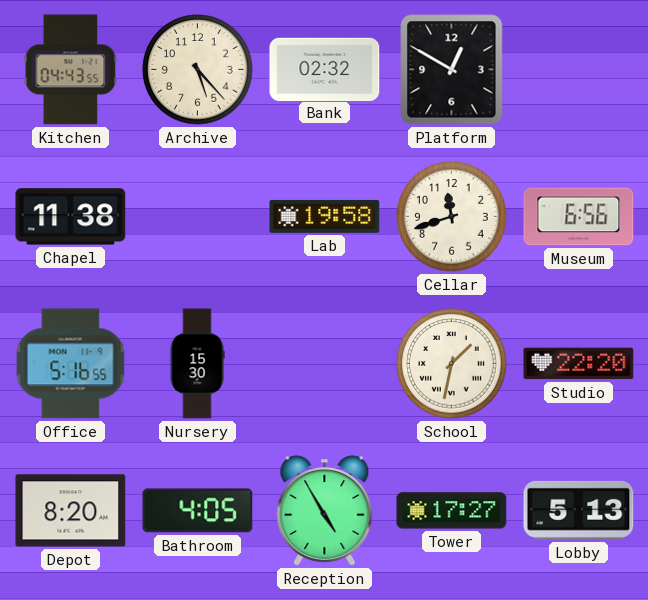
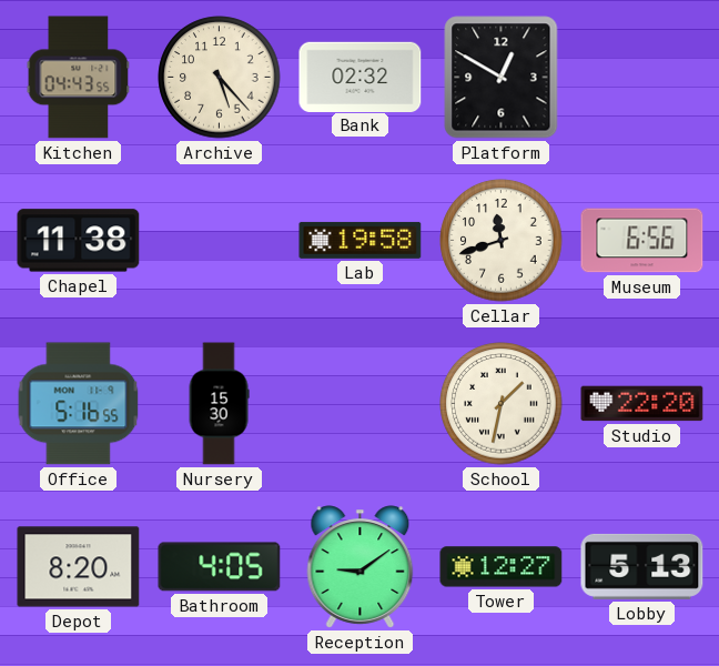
Reception: 4:55 -> 9:09
Tower: 17:27 -> 12:27
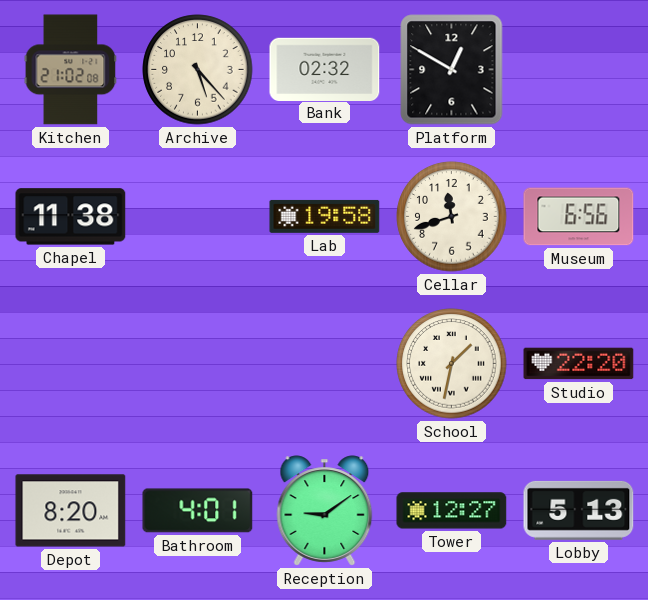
Kitchen: 04:43 -> 21:02
Office: 5:16 -> none
Nursery: 15:30 -> none
Bathroom: 4:05 -> 4:01
